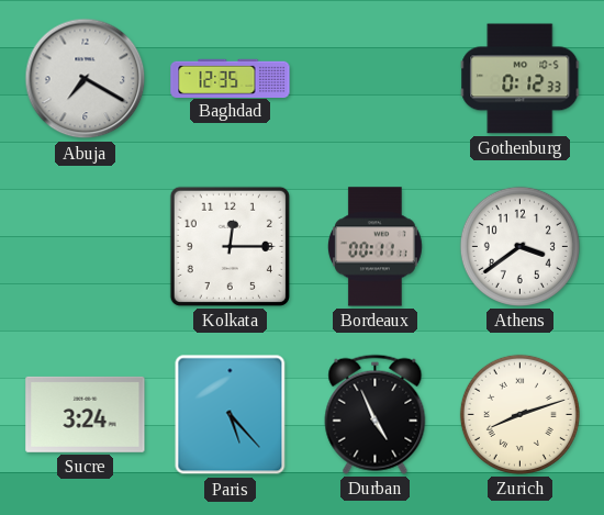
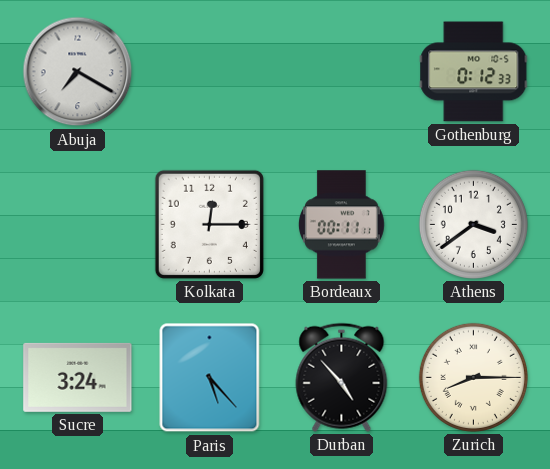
Baghdad: 12:35 -> none
Durban: 4:56 -> 4:53
Zurich: 8:12 -> 8:15
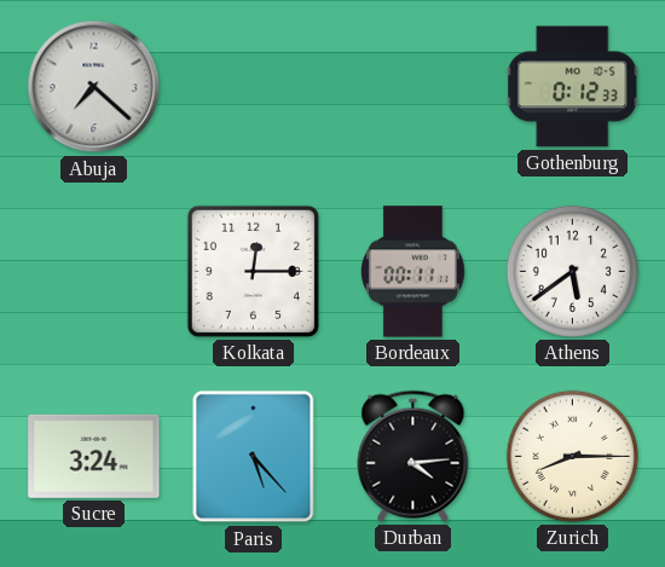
Abuja: 7:20 -> 7:22
Athens: 3:39 -> 5:39
Durban: 4:53 -> 4:14
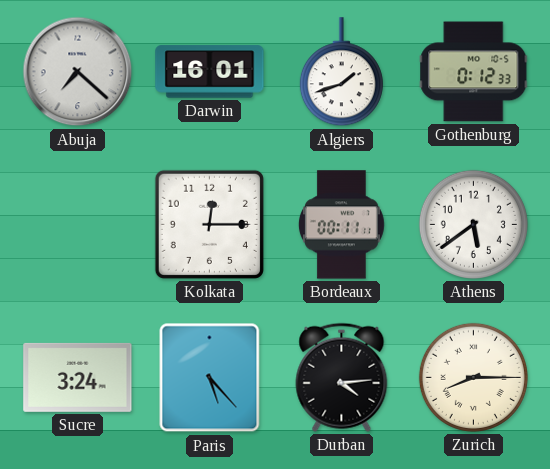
Darwin: none -> 16:01
Algiers: none -> 1:42
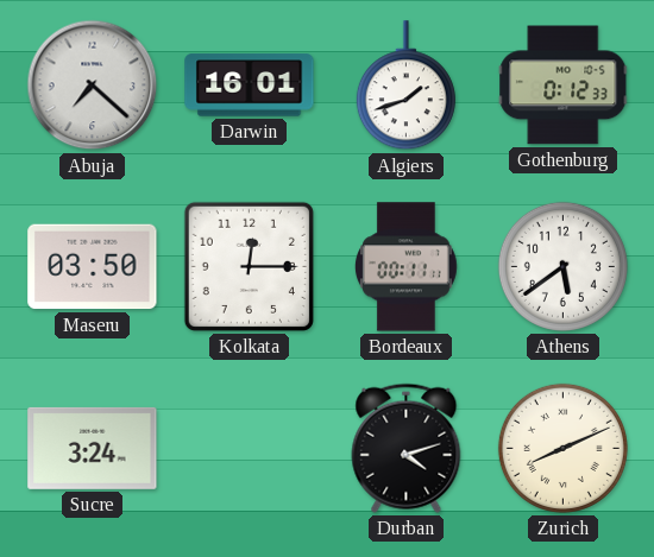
Maseru: none -> 03:50
Paris: 5:23 -> none
Durban: 4:14 -> 4:12
Zurich: 8:15 -> 8:11
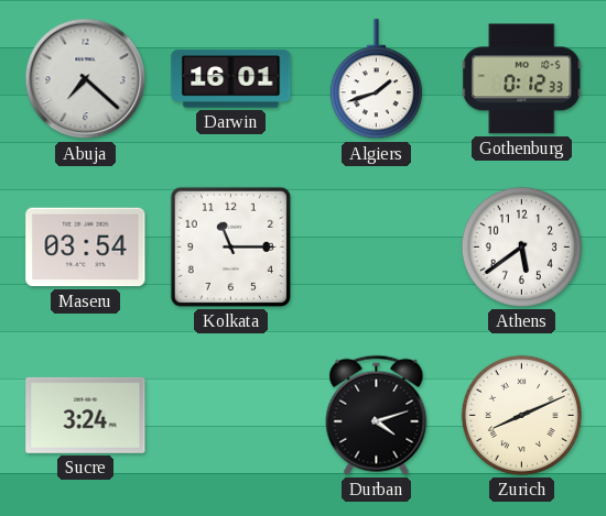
Maseru: 03:50 -> 03:54
Kolkata: 12:15 -> 11:15
Bordeaux: 00:11 -> none
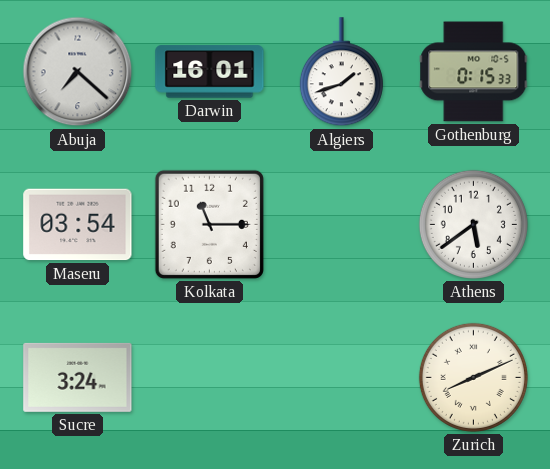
Gothenburg: 0:12 -> 0:15
Durban: 4:12 -> none
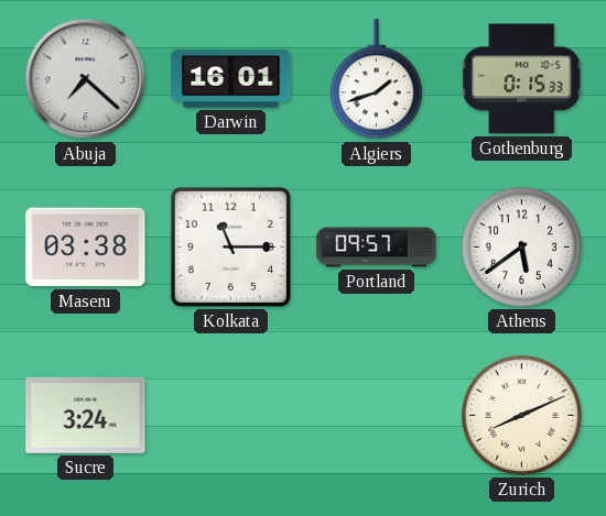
Maseru: 03:54 -> 03:38
Portland: none -> 09:57
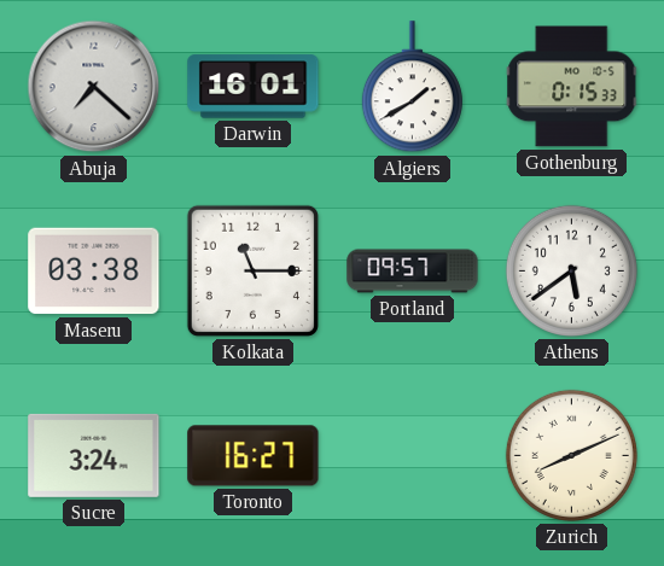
Algiers: 1:42 -> 1:40
Toronto: none -> 16:27
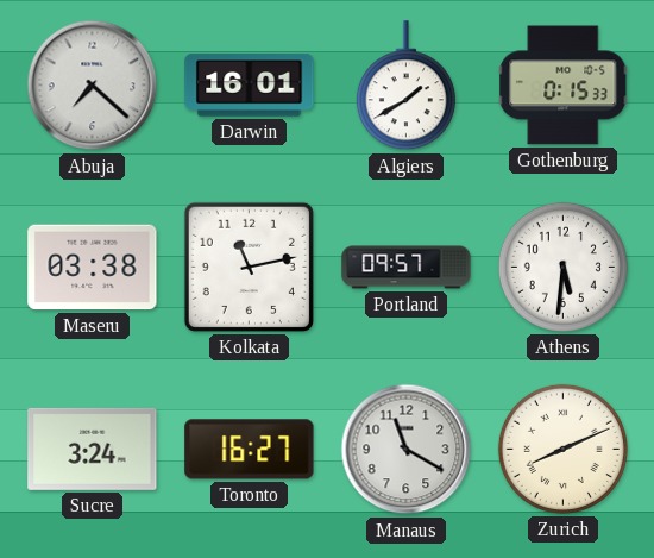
Kolkata: 11:15 -> 11:13
Athens: 5:39 -> 5:31
Manaus: none -> 11:20
